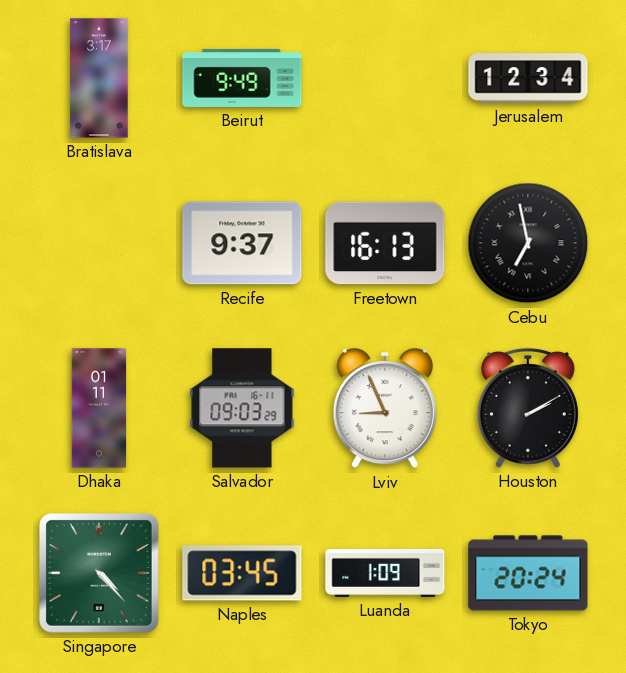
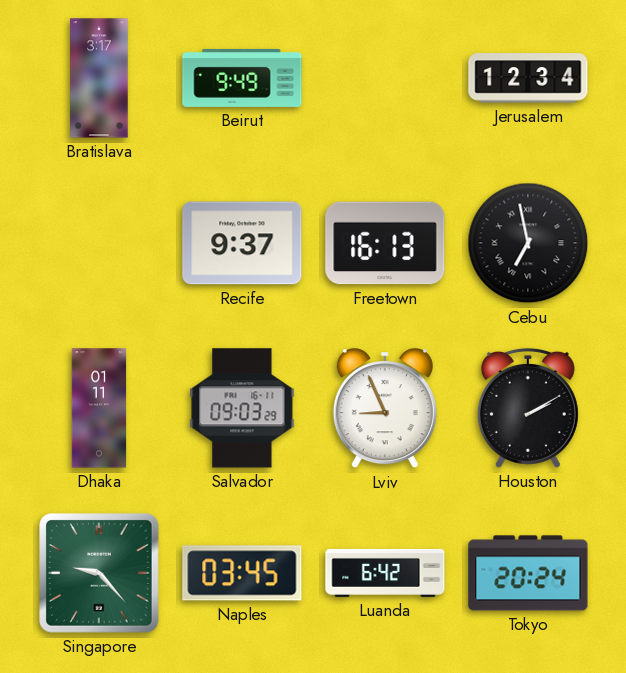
Singapore: 4:23 -> 9:23
Luanda: 1:09 -> 6:42
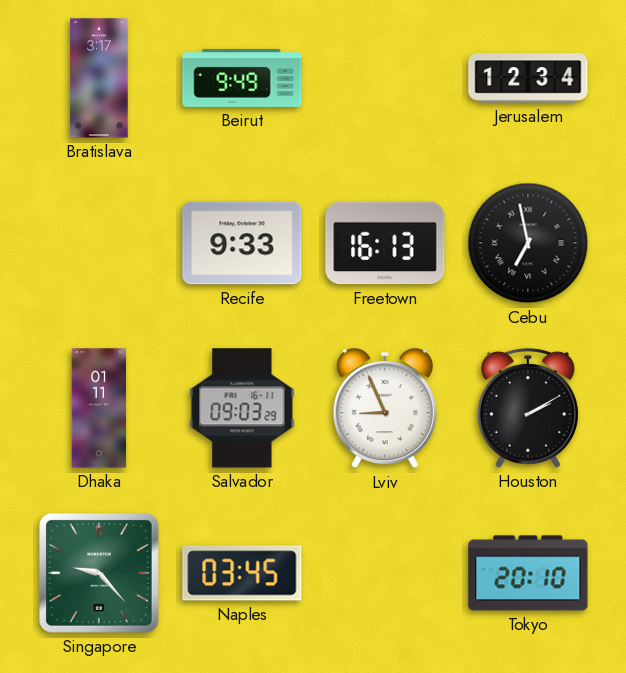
Recife: 9:37 -> 9:33
Luanda: 6:42 -> none
Tokyo: 20:24 -> 20:10
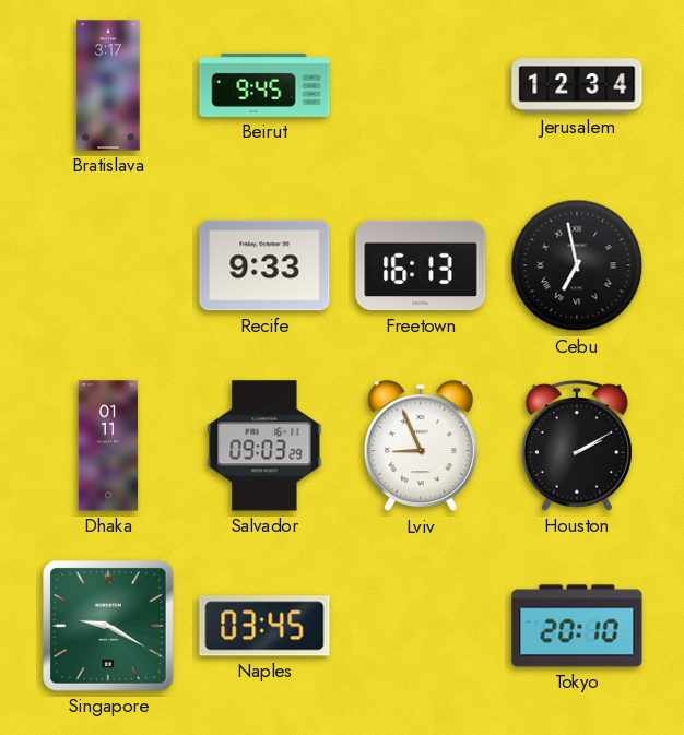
Beirut: 9:49 -> 9:45
Singapore: 9:23 -> 9:20
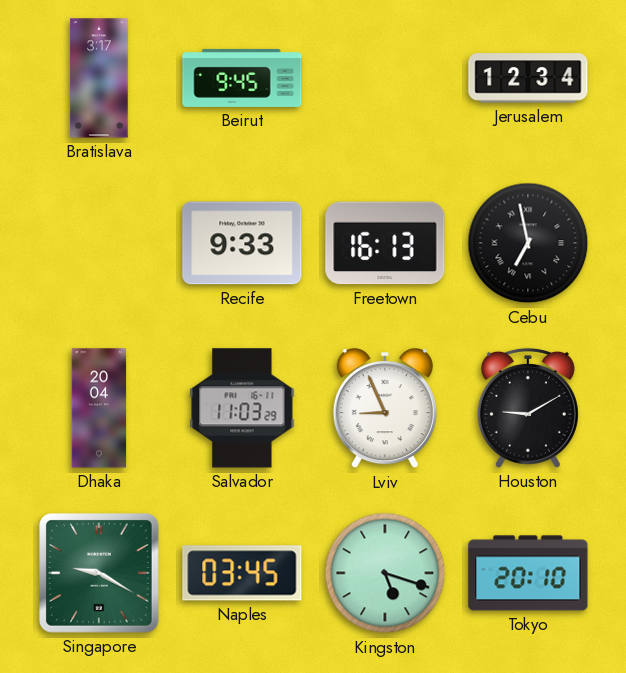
Dhaka: 01:11 -> 20:04
Salvador: 09:03 -> 11:03
Houston: 2:10 -> 9:10
Kingston: none -> 5:18
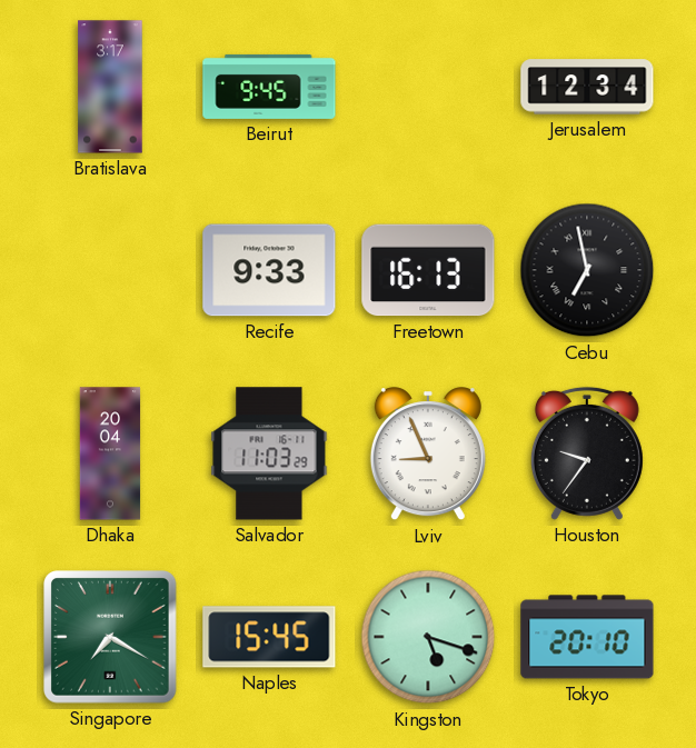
Houston: 9:10 -> 9:36
Singapore: 9:20 -> 7:20
Naples: 03:45 -> 15:45
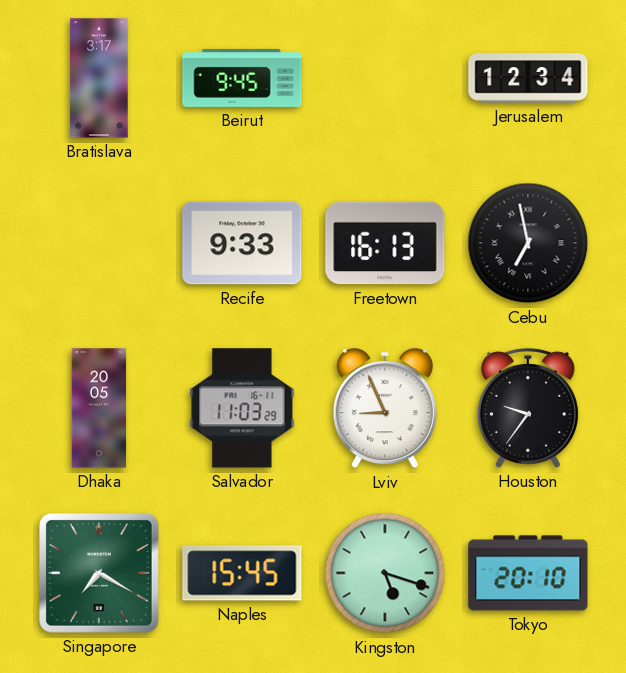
Dhaka: 20:04 -> 20:05
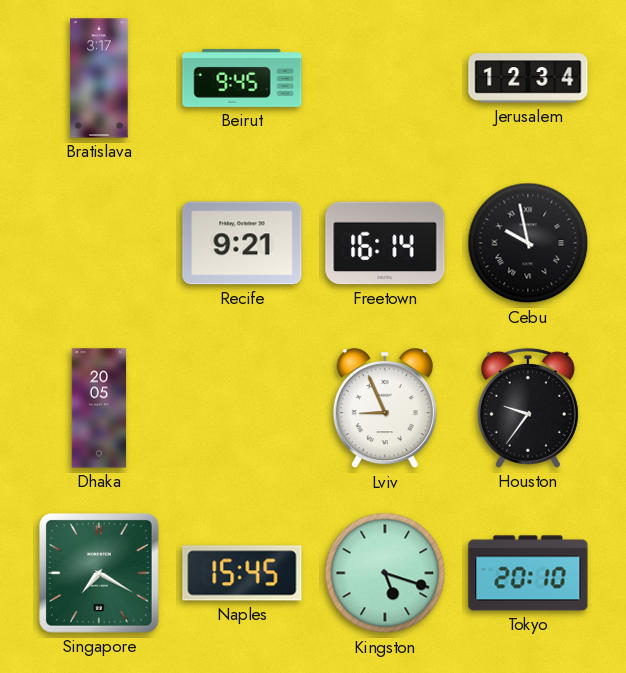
Recife: 9:33 -> 9:21
Freetown: 16:13 -> 16:14
Cebu: 6:58 -> 9:58
Salvador: 11:03 -> none
